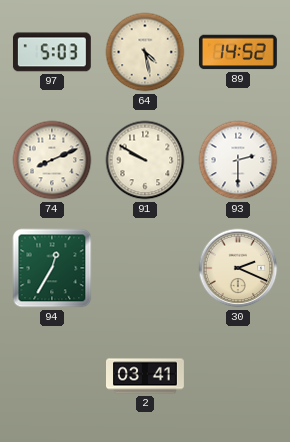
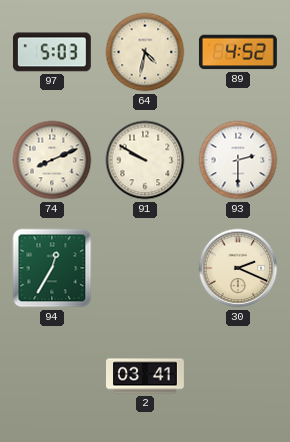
64: 4:28 -> 4:32
89: 14:52 -> 4:52
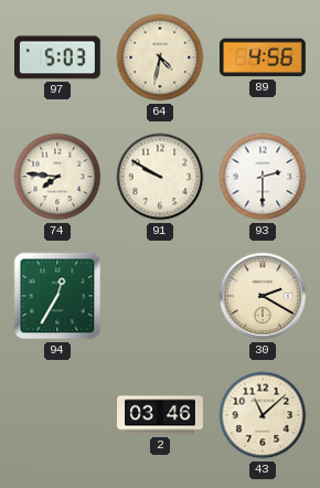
89: 4:52 -> 4:56
74: 8:11 -> 7:46
30: 2:19 -> 2:20
2: 03:41 -> 03:46
43: none -> 11:08
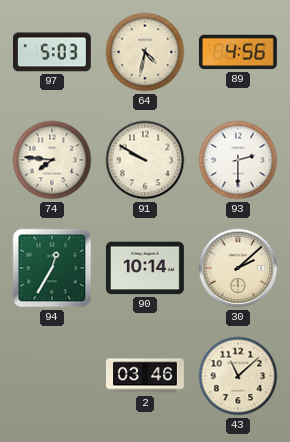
90: none -> 10:14
30: 2:20 -> 2:08
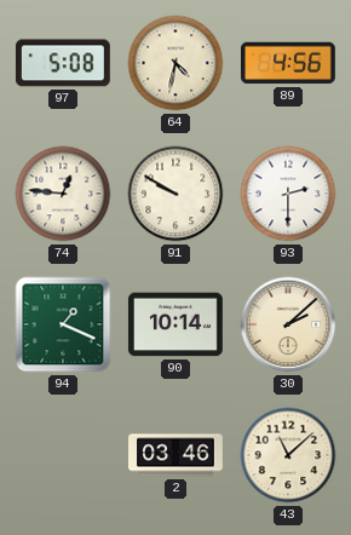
97: 5:03 -> 5:08
74: 7:46 -> 12:46
94: 12:35 -> 1:19
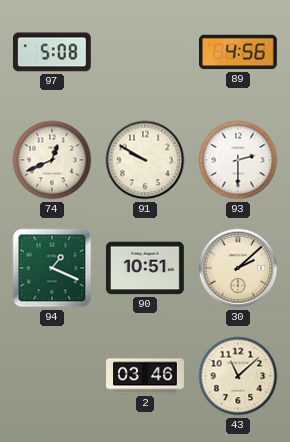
64: 4:32 -> none
74: 12:46 -> 12:41
90: 10:14 -> 10:51
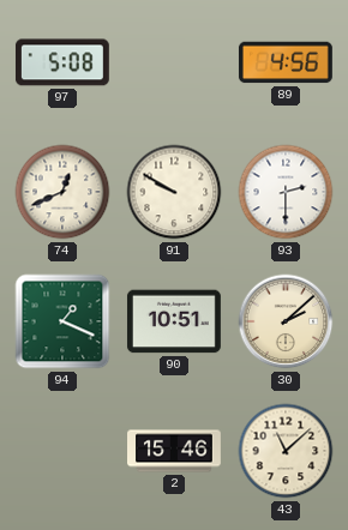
2: 03:46 -> 15:46
